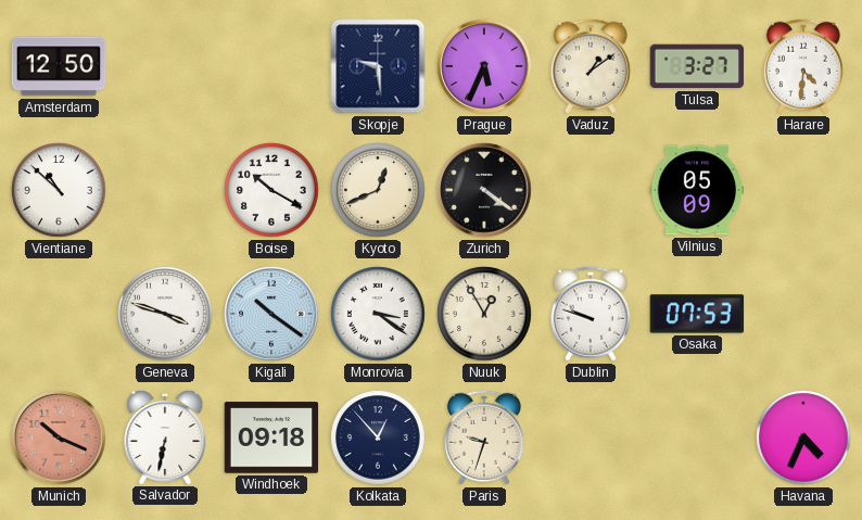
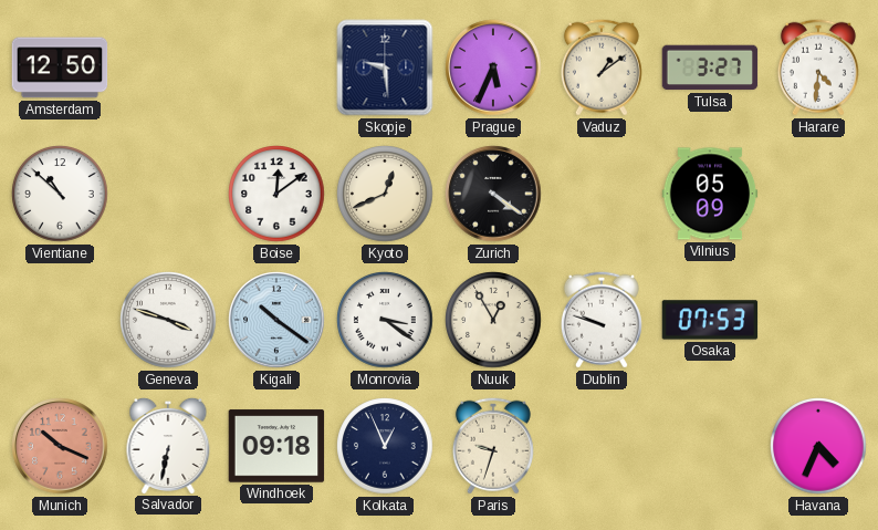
Boise: 10:20 -> 12:09
Kolkata: 12:53 -> 12:56
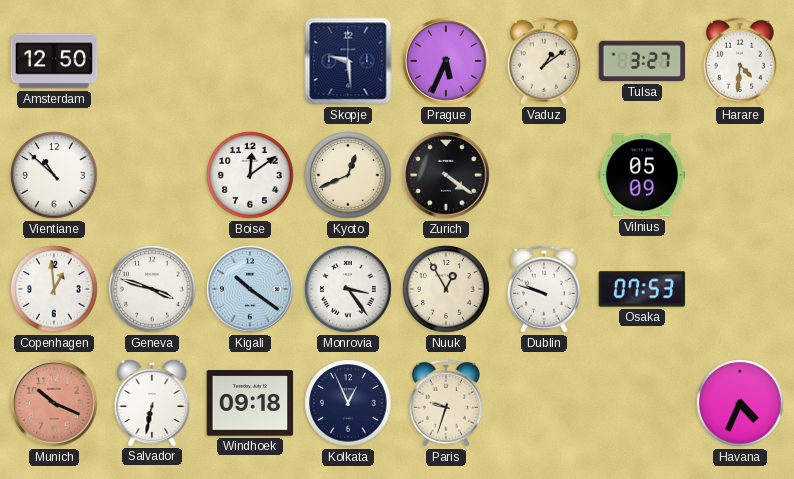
Copenhagen: none -> 12:59
Monrovia: 3:21 -> 3:24
